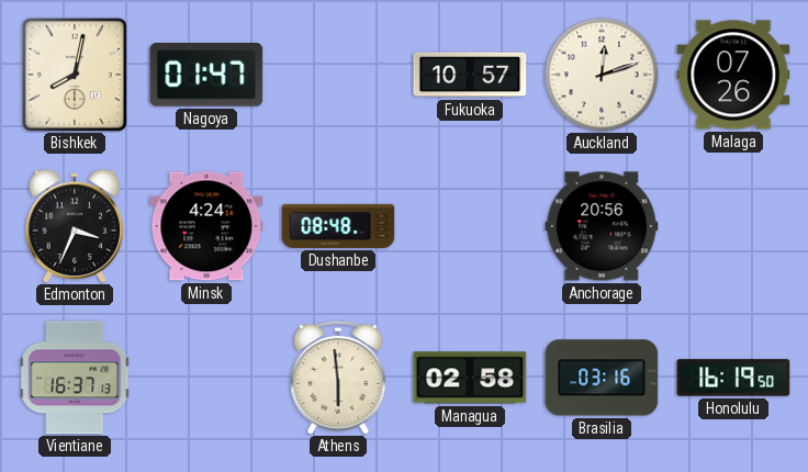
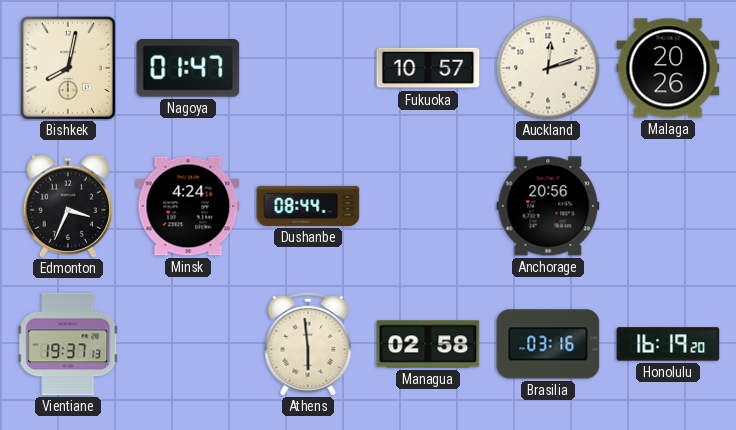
Malaga: 07:26 -> 20:26
Dushanbe: 08:48 -> 08:44
Vientiane: 16:37 -> 19:37
Honolulu: 16:19:50 -> 16:19:20
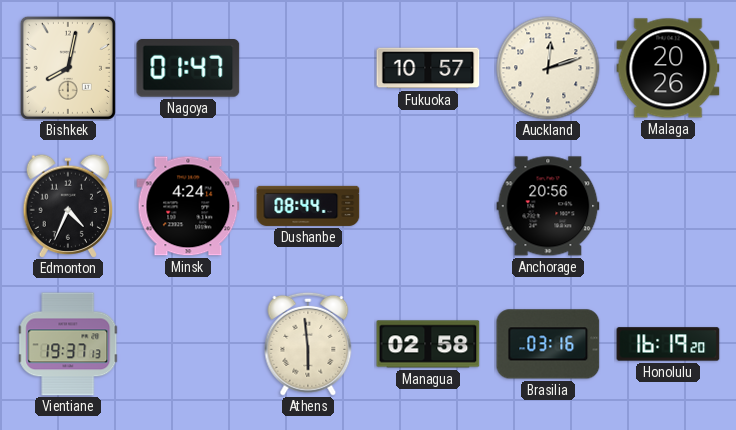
Edmonton: 3:34 -> 4:34
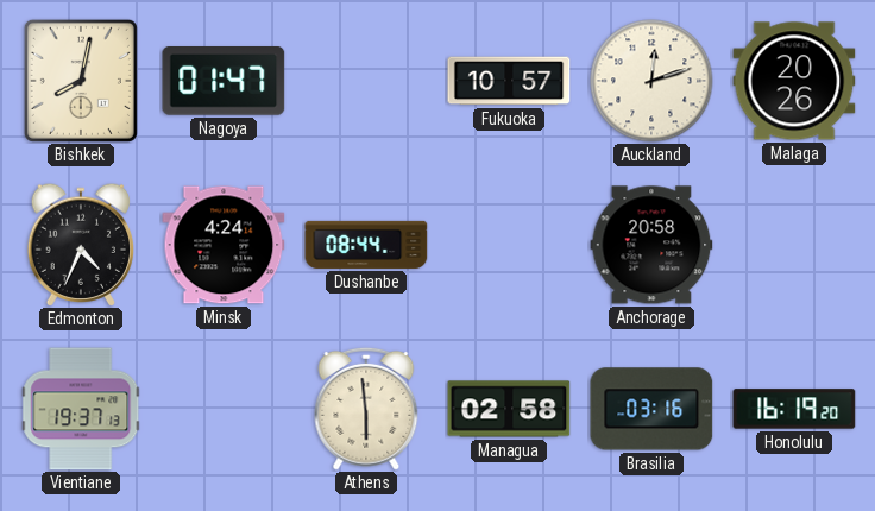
Anchorage: 20:56 -> 20:58
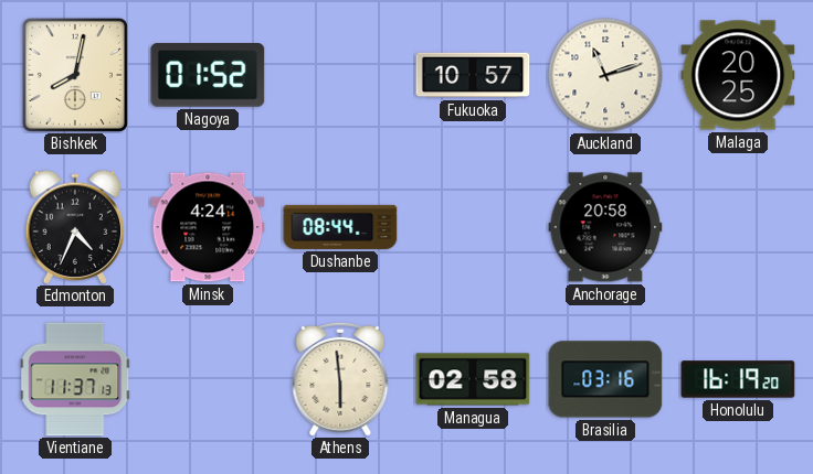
Nagoya: 01:47 -> 01:52
Auckland: 12:12 -> 11:12
Malaga: 20:26 -> 20:25
Vientiane: 19:37 -> 11:37
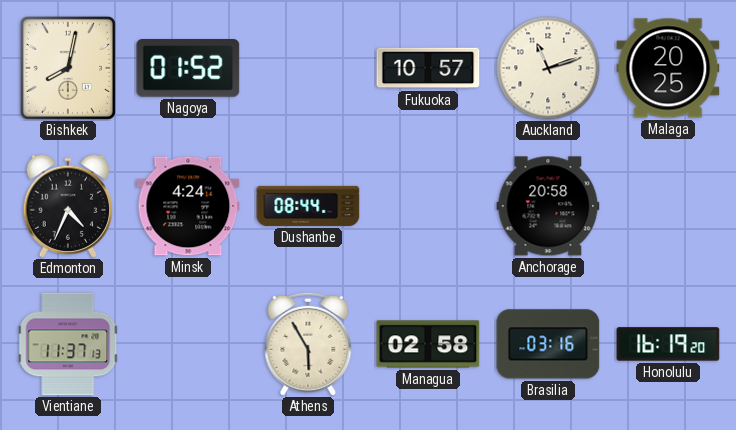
Athens: 5:59 -> 5:55
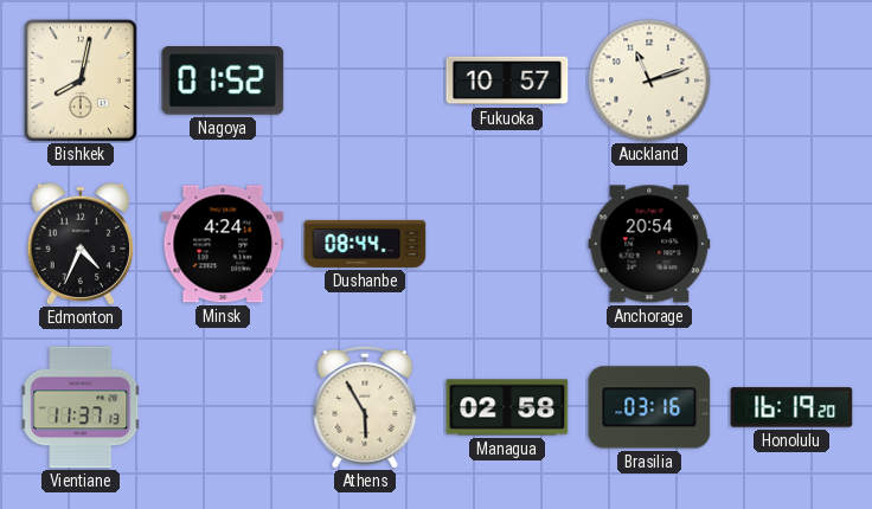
Malaga: 20:25 -> none
Anchorage: 20:58 -> 20:54
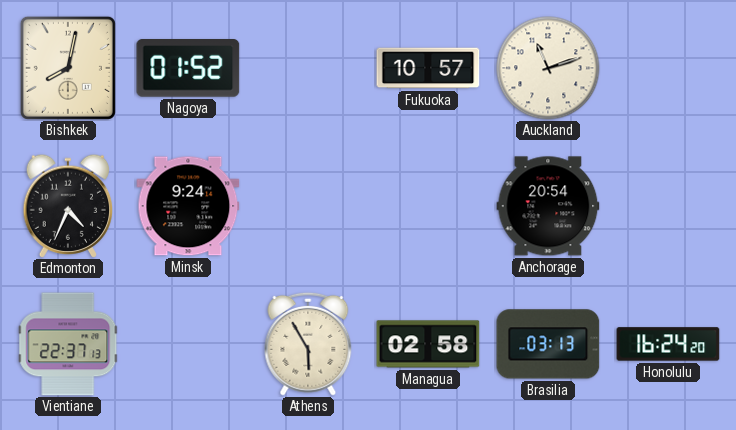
Minsk: 4:24 -> 9:24
Dushanbe: 08:44 -> none
Vientiane: 11:37 -> 22:37
Brasilia: 03:16 -> 03:13
Honolulu: 16:19 -> 16:24
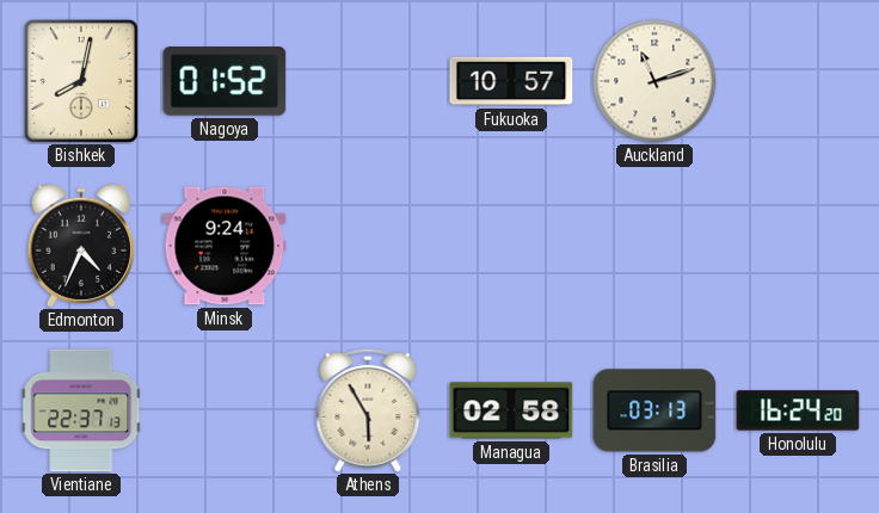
Anchorage: 20:54 -> none
